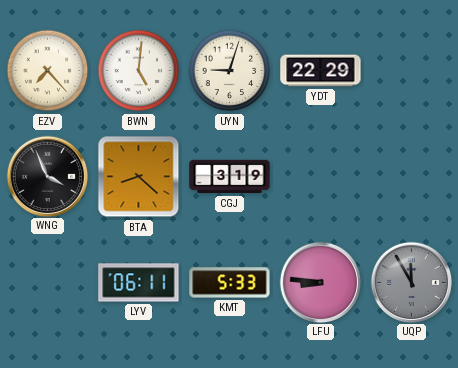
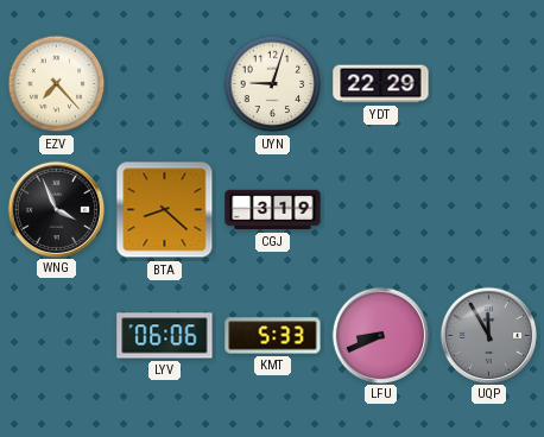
BWN: 5:01 -> none
LYV: 06:11 -> 06:06
LFU: 8:46 -> 8:41
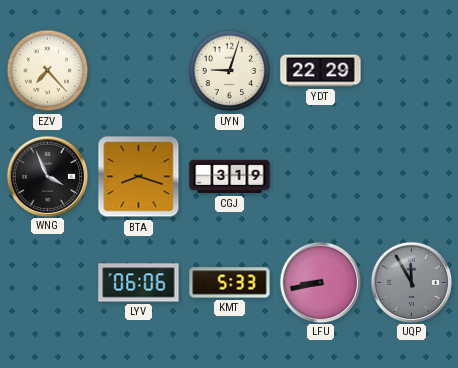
BTA: 8:22 -> 8:18
LFU: 8:41 -> 8:43
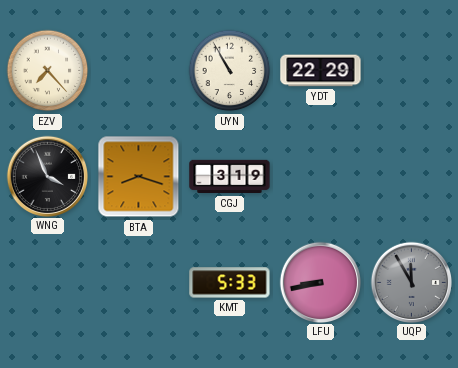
UYN: 9:03 -> 10:55
LYV: 06:06 -> none
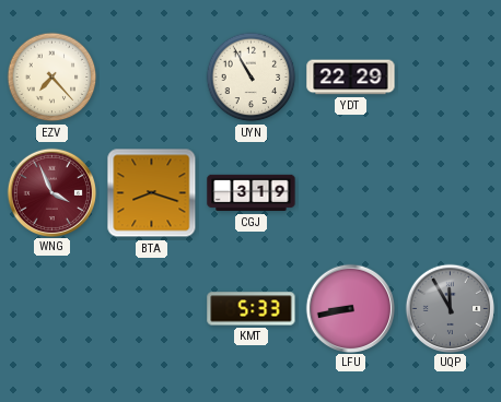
WNG dial: black -> burgundy
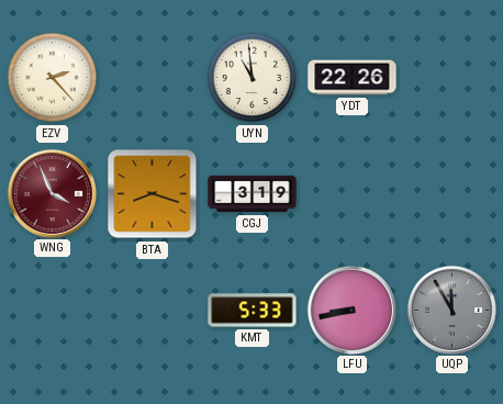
EZV: 7:23 -> 2:23
UYN: 10:55 -> 10:59
YDT: 22:29 -> 22:26
